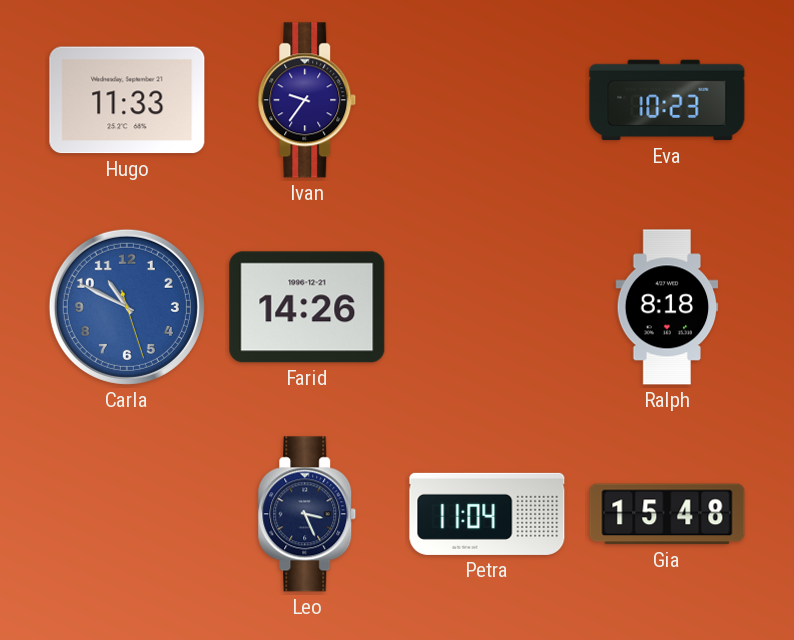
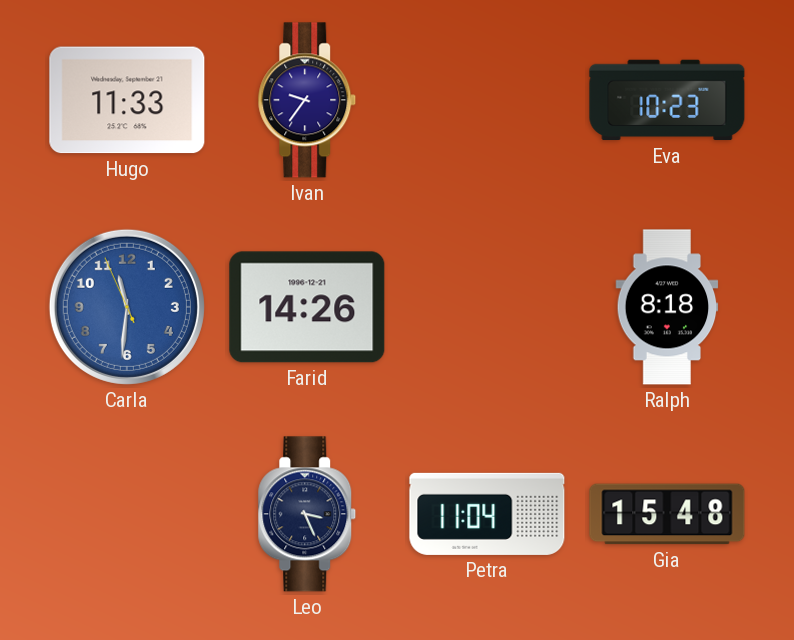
Carla: 10:49 -> 11:30
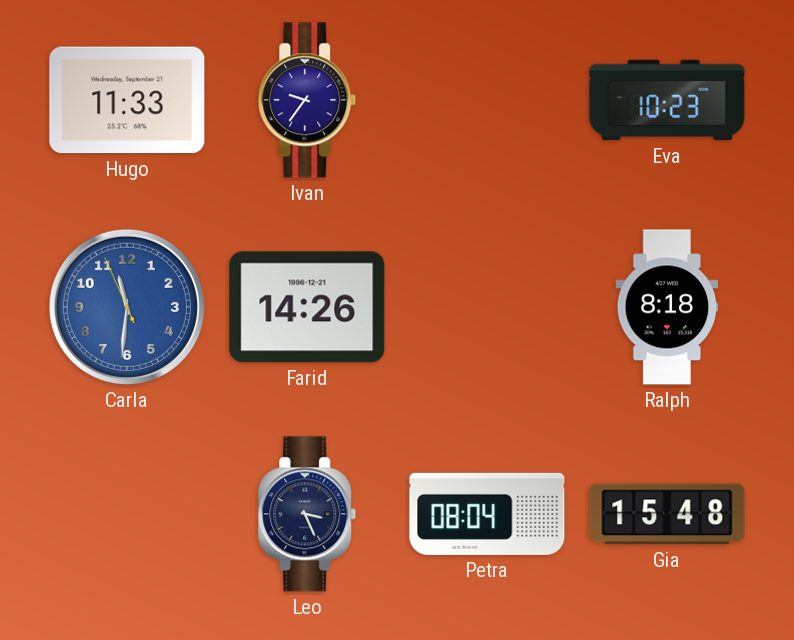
Petra: 11:04 -> 08:04
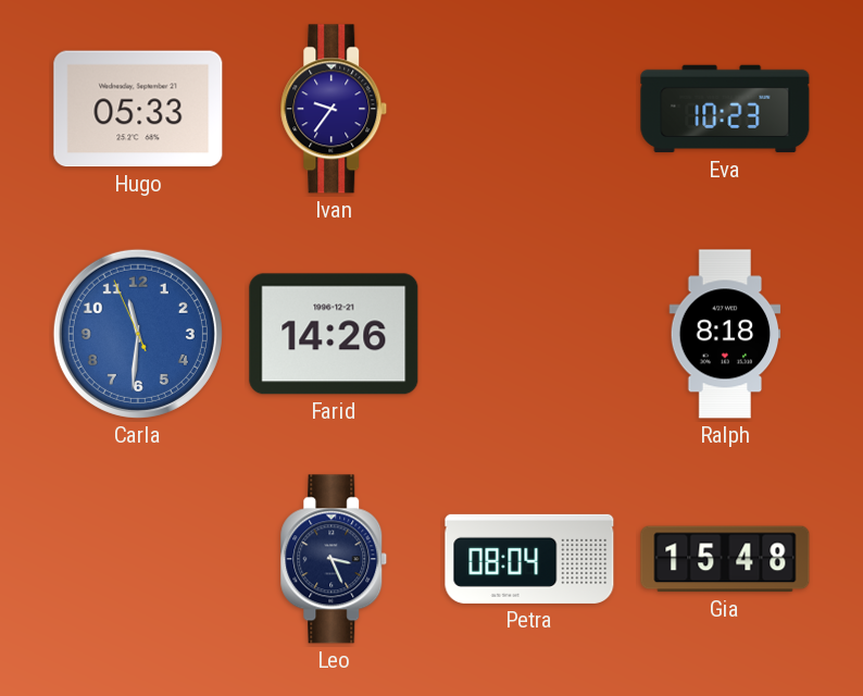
Hugo: 11:33 -> 05:33
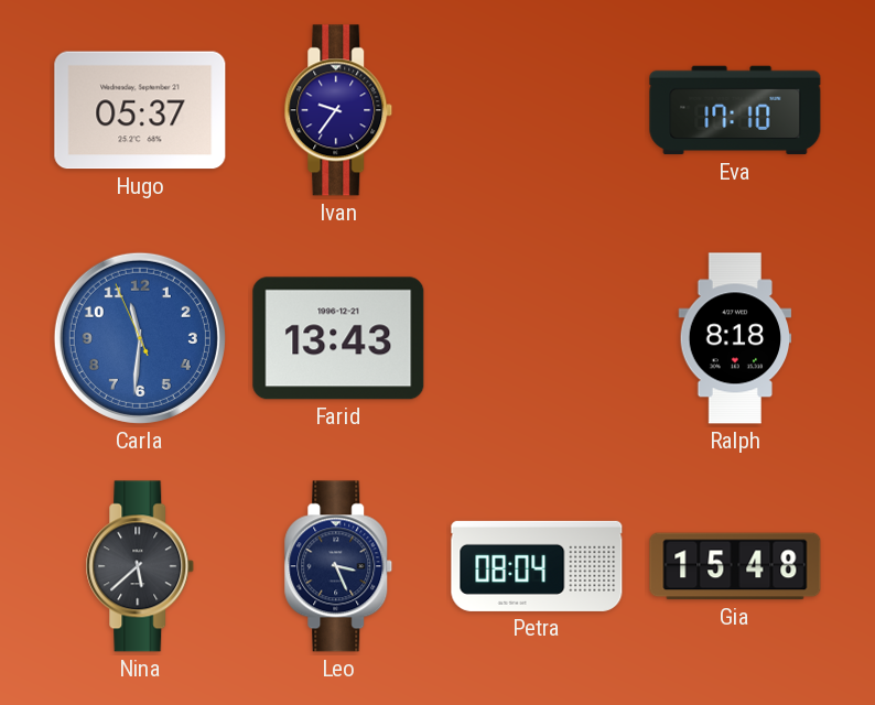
Hugo: 05:33 -> 05:37
Eva: 10:23 -> 17:10
Farid: 14:26 -> 13:43
Nina: none -> 5:38
